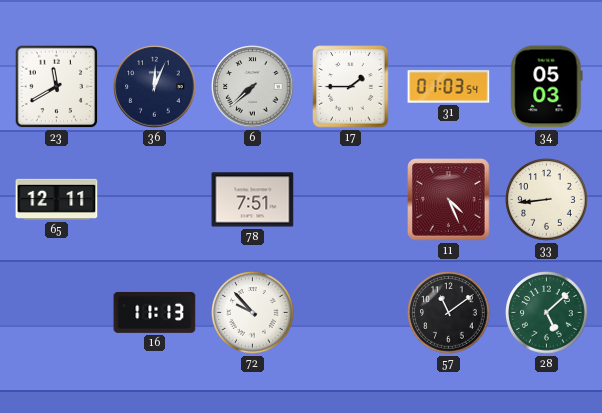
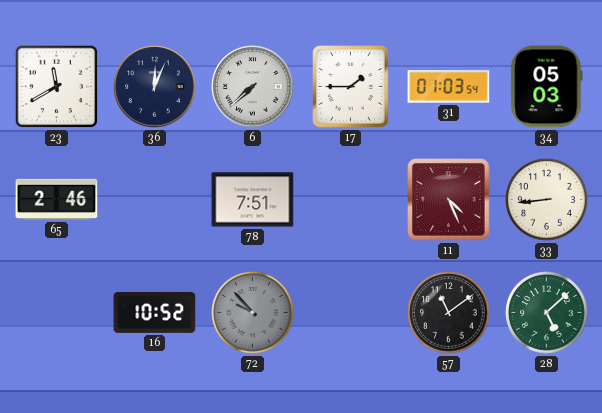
65: 12:11 -> 2:46
16: 11:13 -> 10:52
72 dial: white -> grey
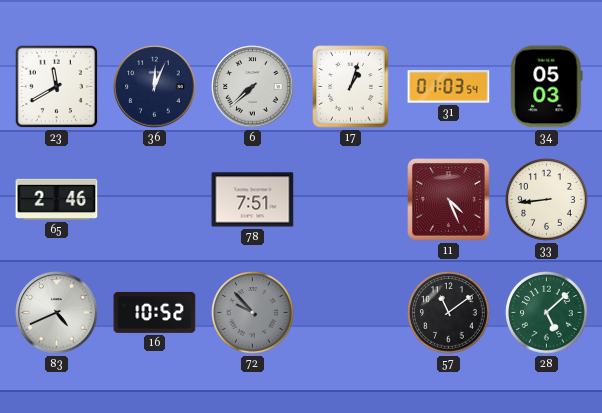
17: 1:45 -> 1:03
83: none -> 4:41
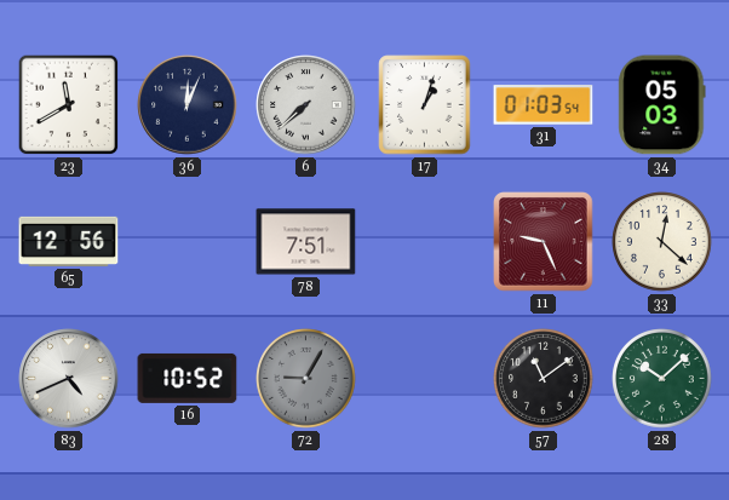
65: 2:46 -> 12:56
11: 4:26 -> 9:26
33: 8:44 -> 12:22
72: 9:53 -> 9:05
28: 5:08 -> 10:08
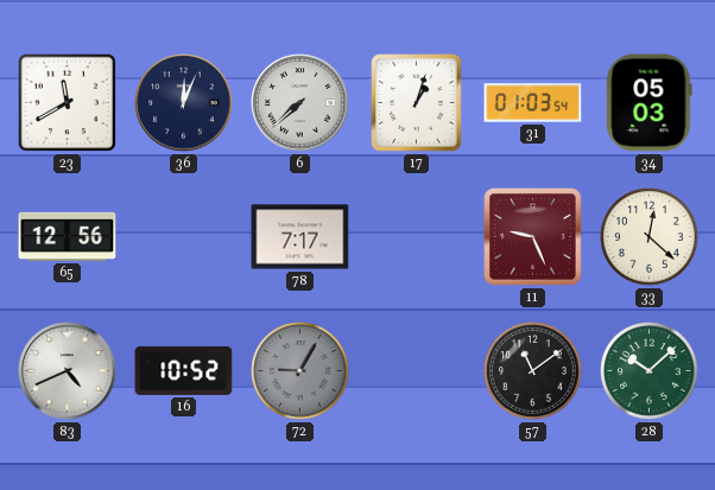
78: 7:51 -> 7:17
